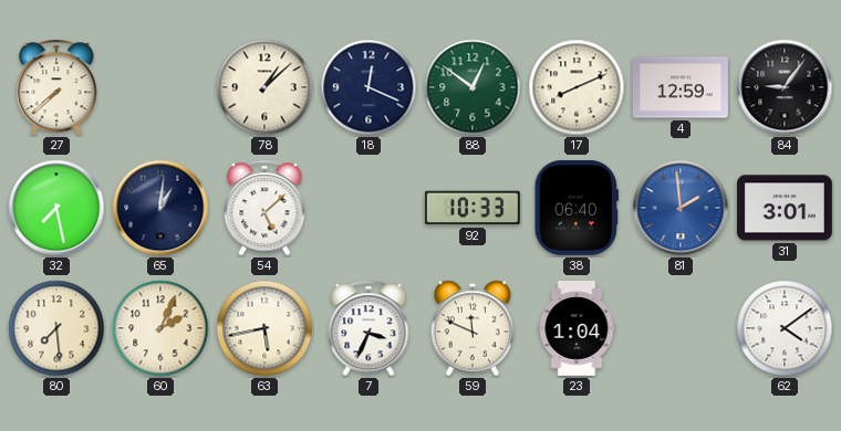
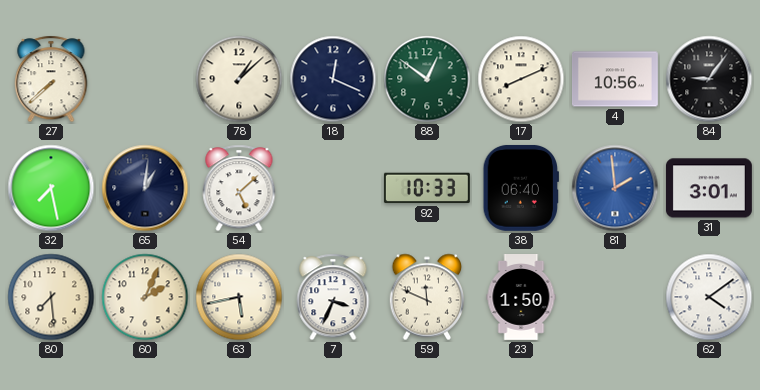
4: 12:59 -> 10:56
23: 1:04 -> 1:50
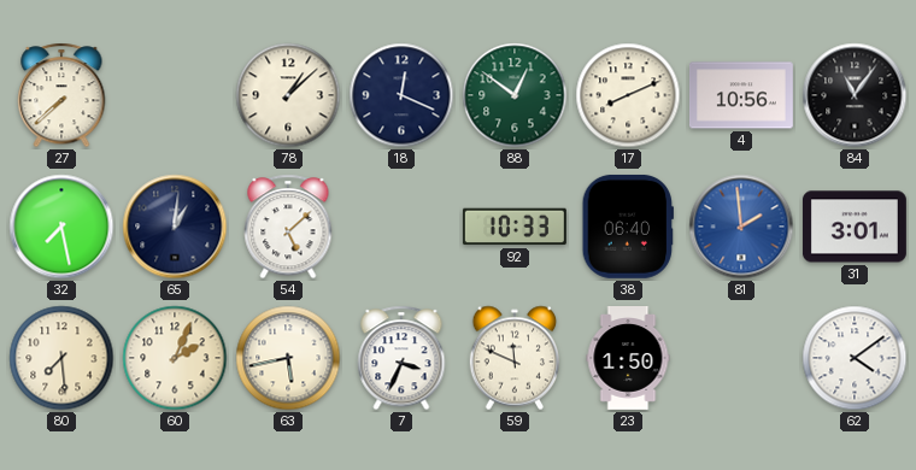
84: 9:06 -> 11:06
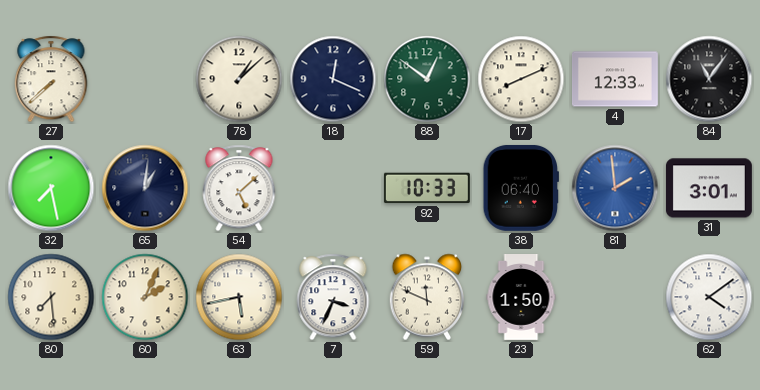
4: 10:56 -> 12:33
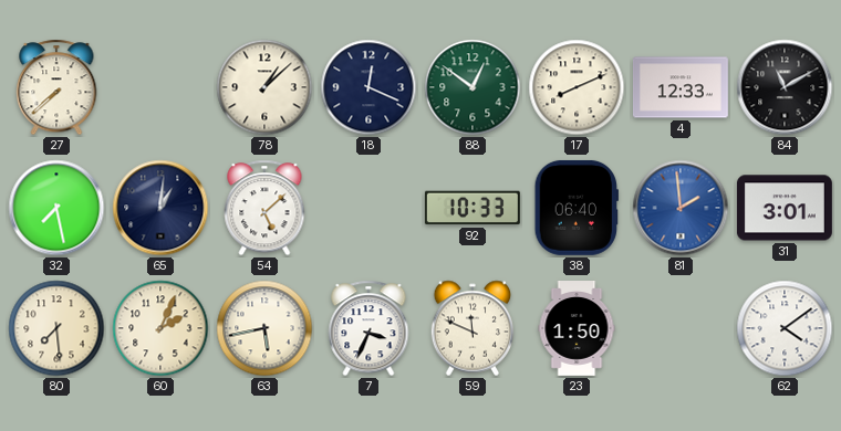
84: 11:06 -> 11:10
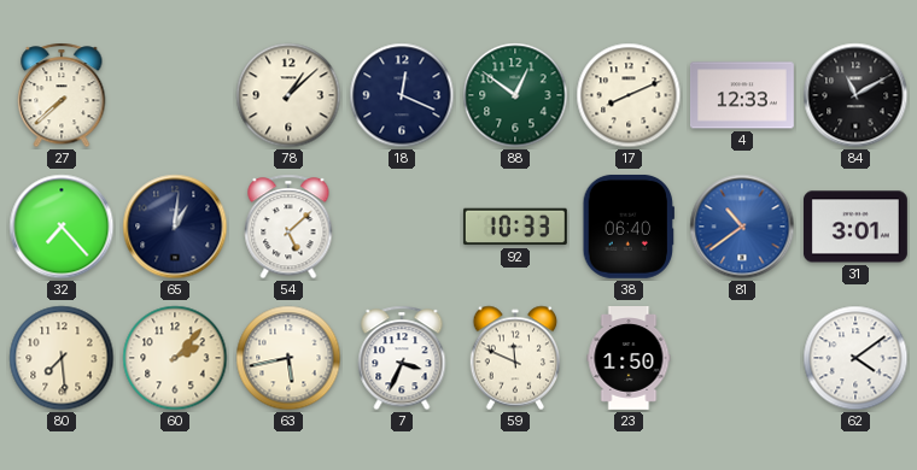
32: 7:28 -> 7:23
81: 1:59 -> 10:39
60: 2:04 -> 2:07
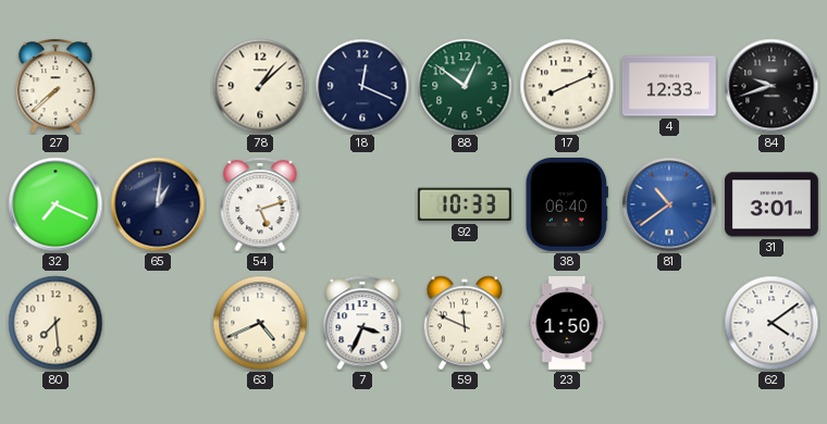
84: 11:10 -> 9:42
32: 7:23 -> 7:19
54: 5:08 -> 5:12
60: 2:07 -> none
63: 5:43 -> 4:41
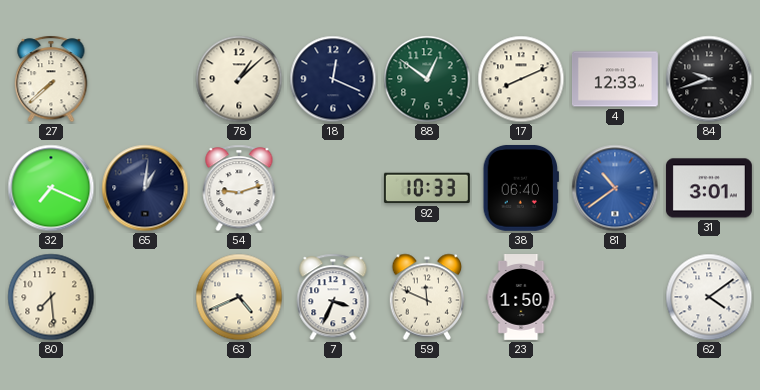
54: 5:12 -> 9:12
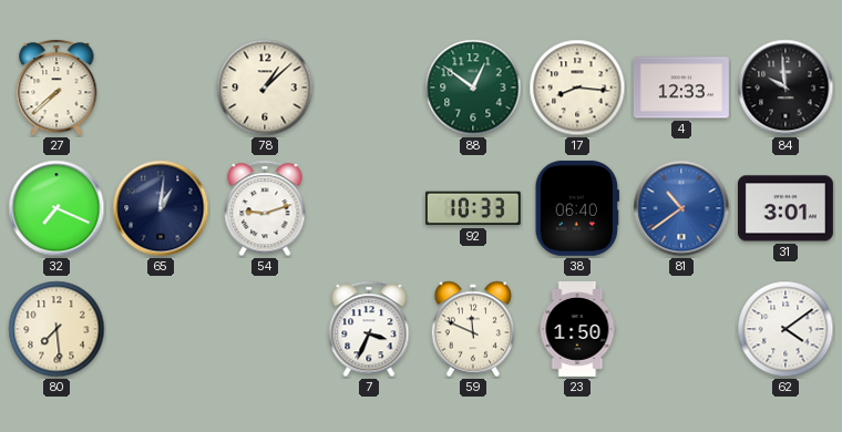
18: 12:19 -> none
17: 8:11 -> 8:16
84: 9:42 -> 9:59
63: 4:41 -> none
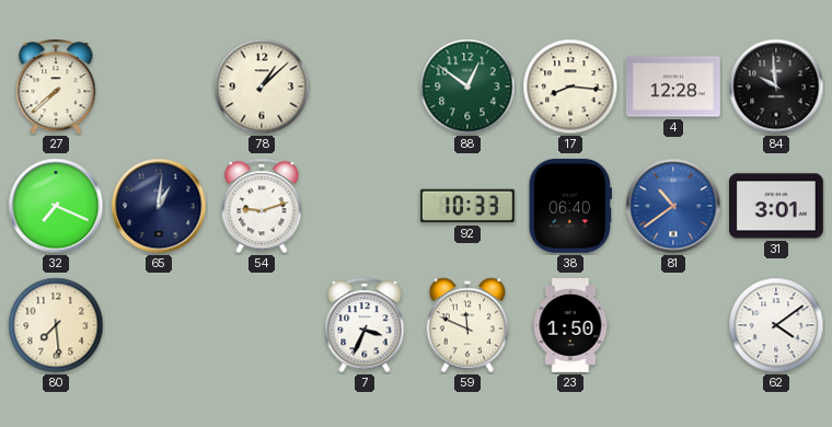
4: 12:33 -> 12:28
